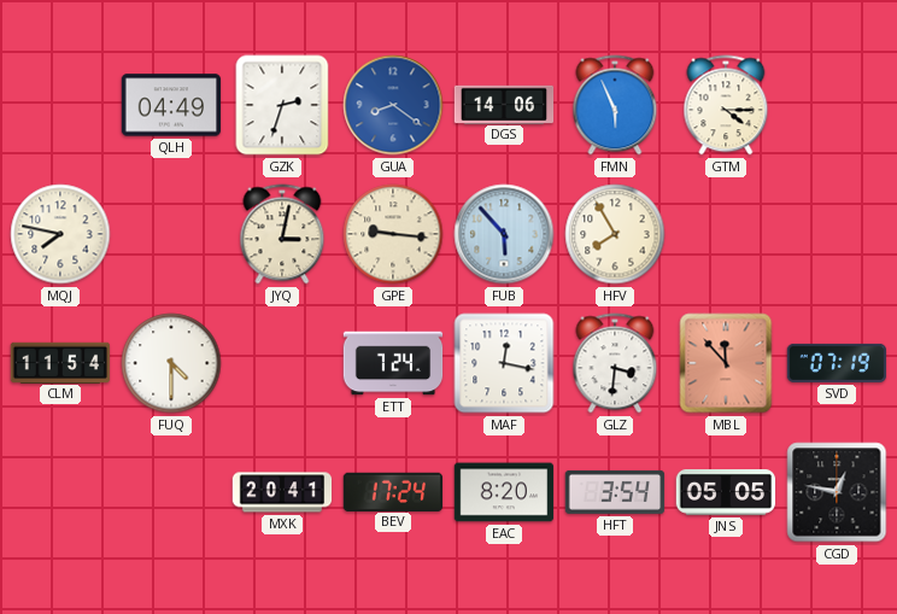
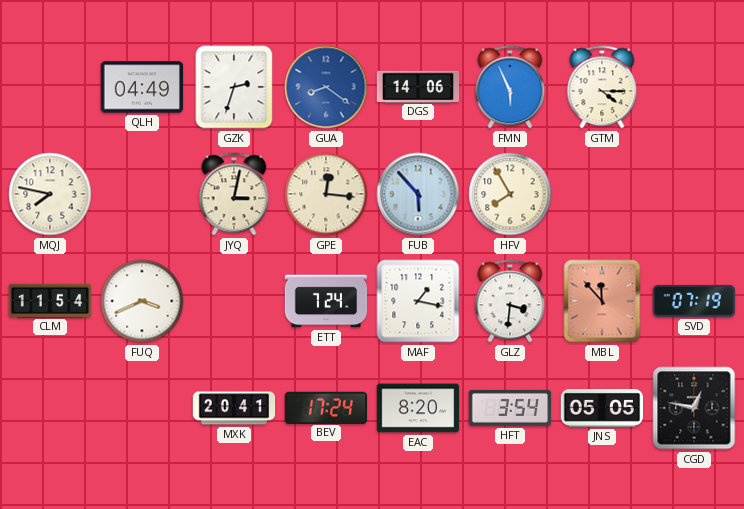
GPE: 9:16 -> 12:16
FUQ: 4:30 -> 3:41
MAF: 12:17 -> 1:17
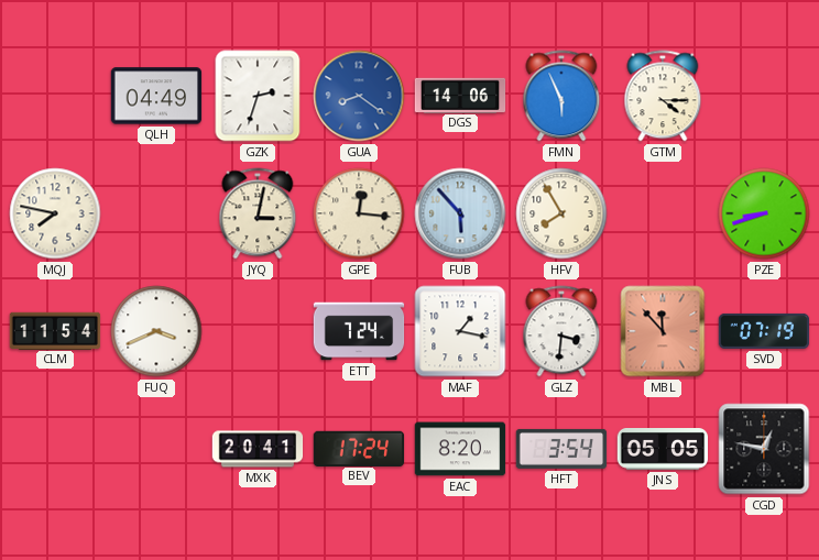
PZE: none -> 8:42
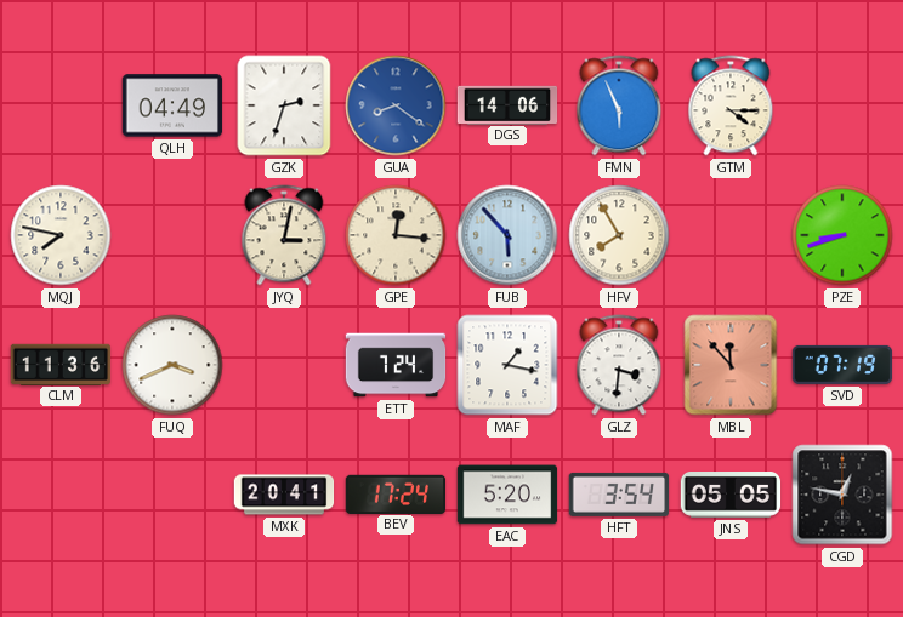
CLM: 11:54 -> 11:36
EAC: 8:20 -> 5:20
